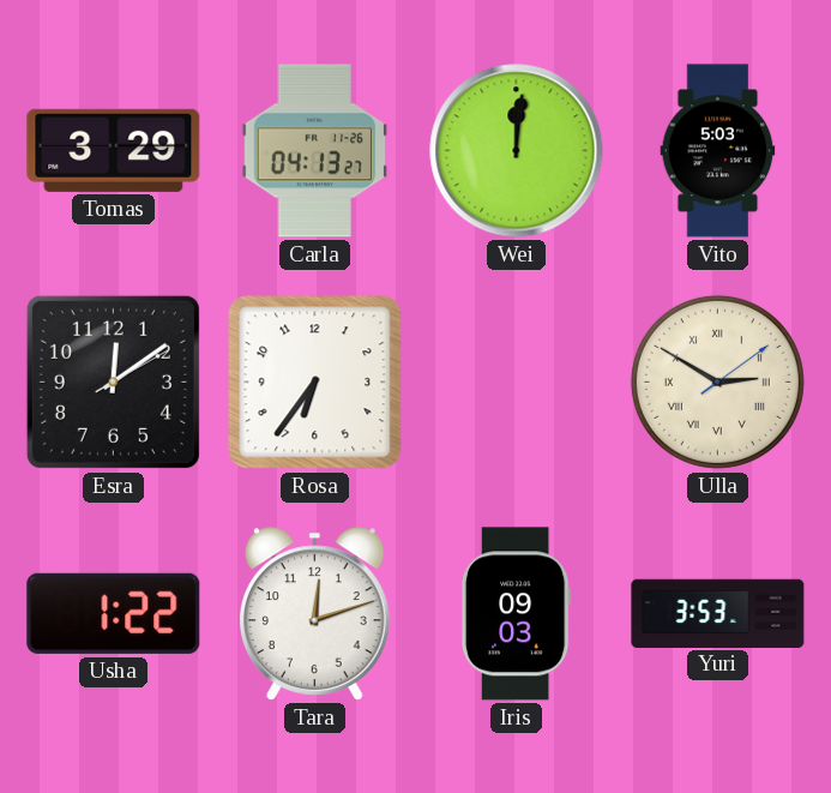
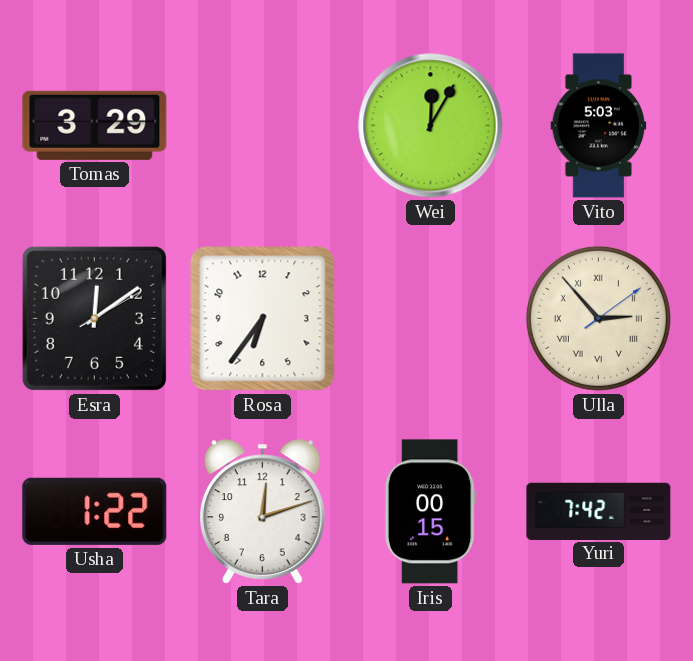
Carla: 04:13 -> none
Wei: 12:01 -> 12:05
Ulla: 2:50 -> 2:53
Iris: 09:03 -> 00:15
Yuri: 3:53 -> 7:42
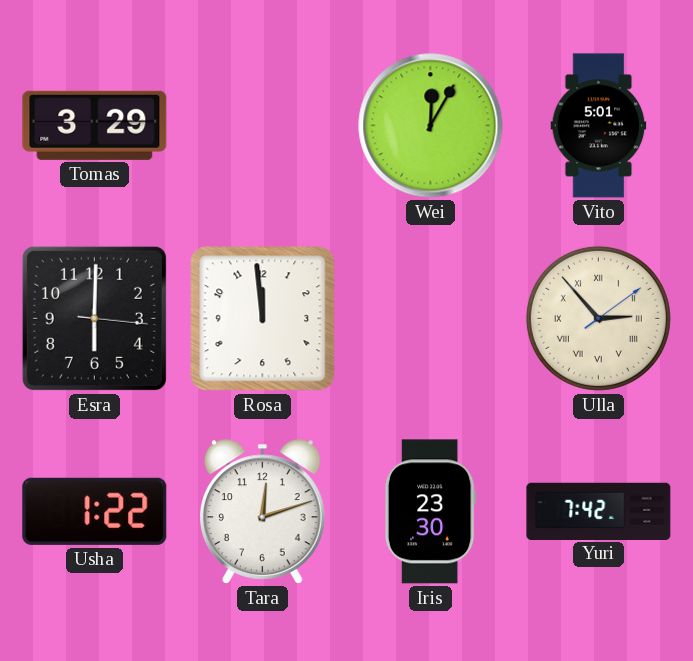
Vito: 5:03 -> 5:01
Esra: 12:09 -> 6:00
Rosa: 6:36 -> 11:59
Iris: 00:15 -> 23:30
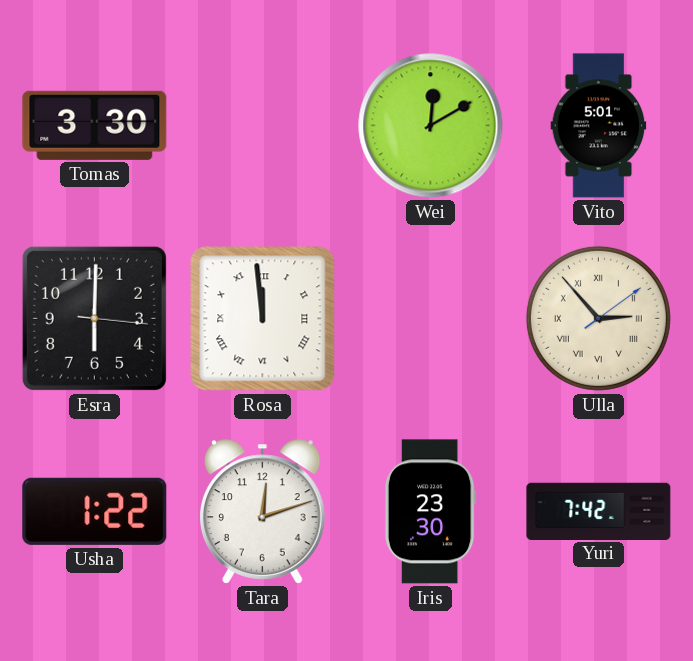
Tomas: 3:29 -> 3:30
Wei: 12:05 -> 12:10
Rosa numerals: Arabic -> Roman
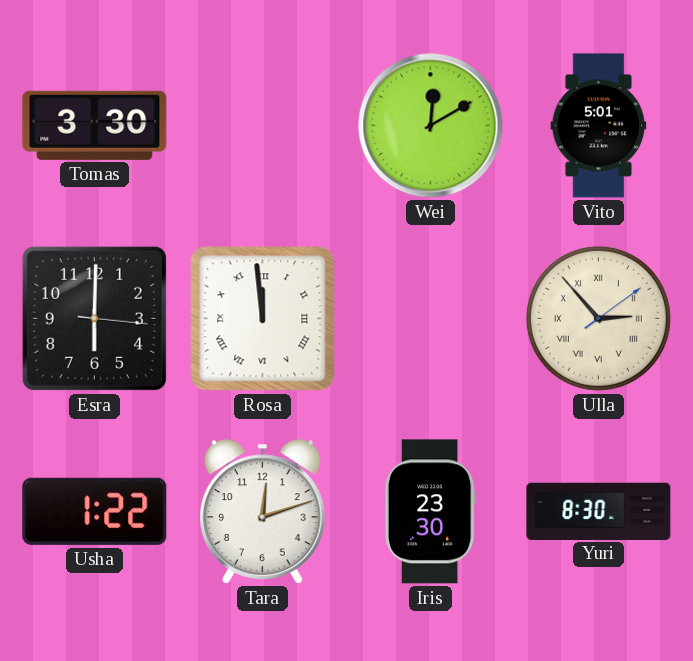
Yuri: 7:42 -> 8:30
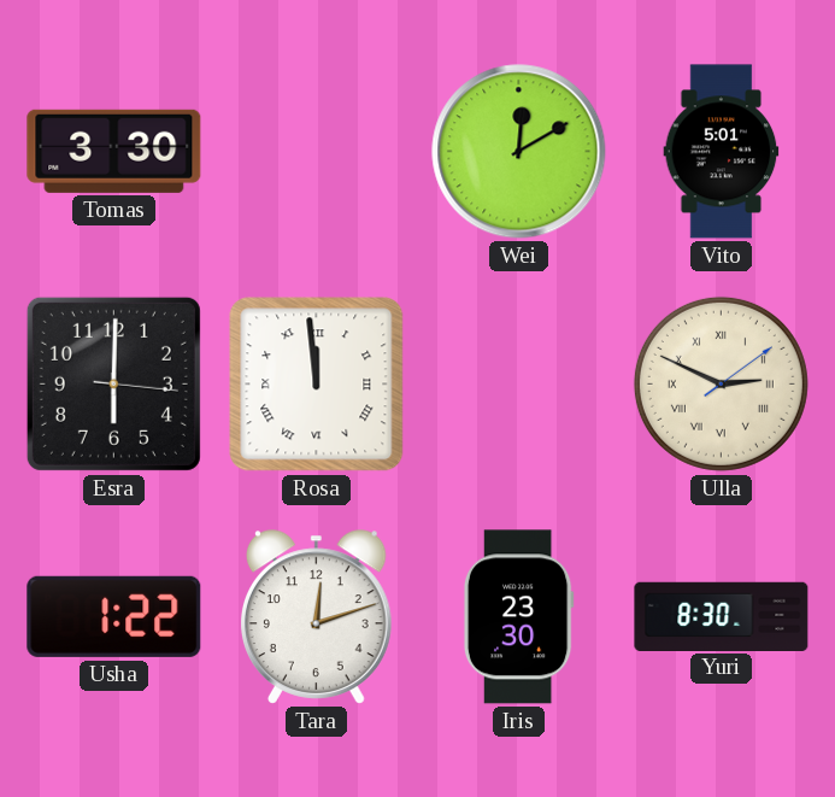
Ulla: 2:53 -> 2:49
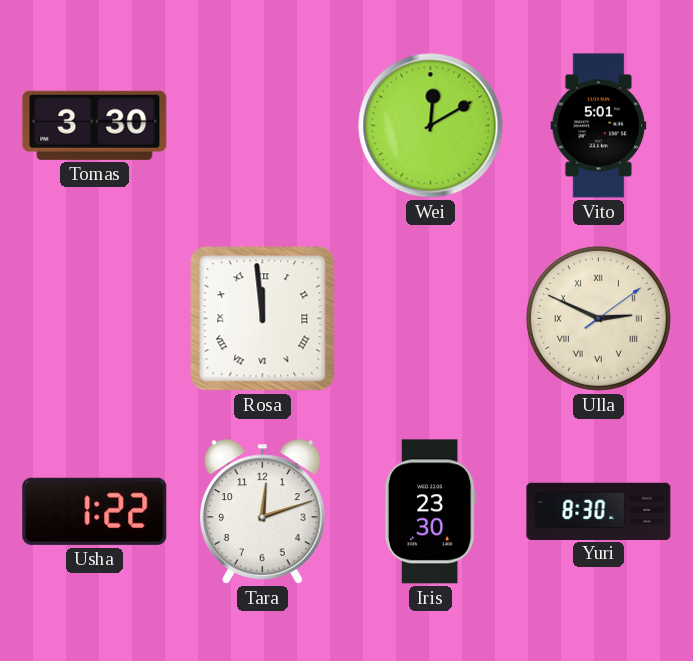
Esra: 6:00 -> none
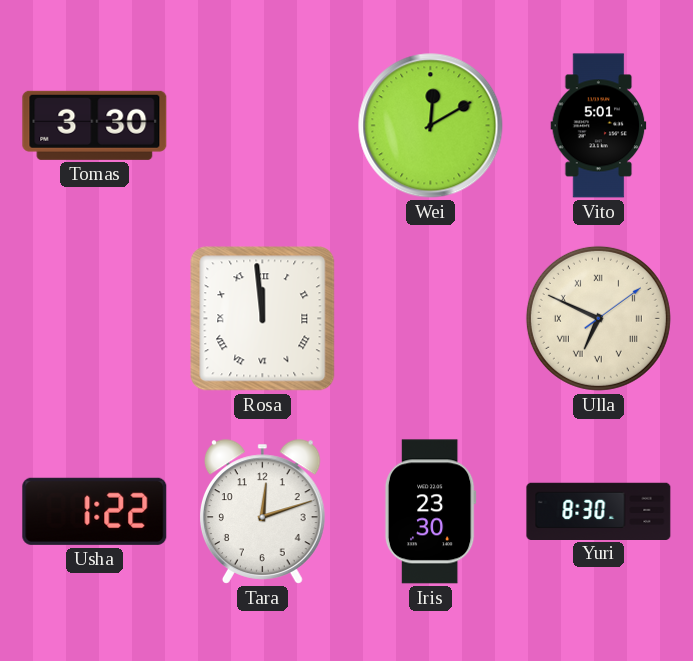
Ulla: 2:49 -> 6:49
